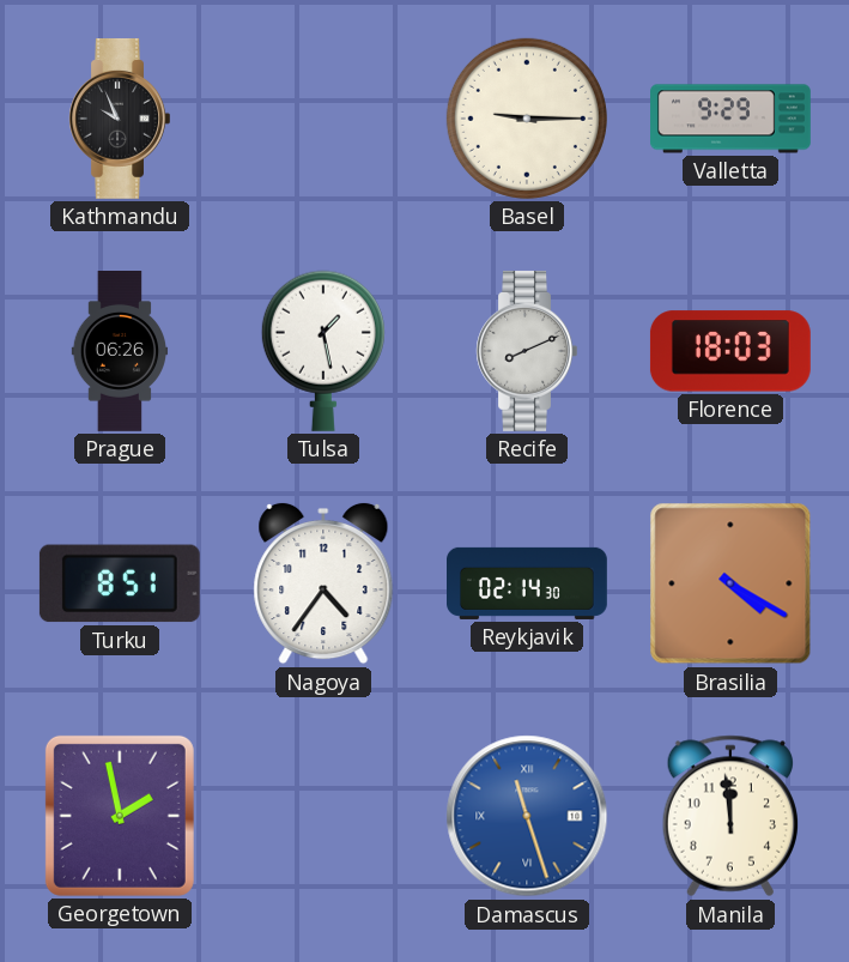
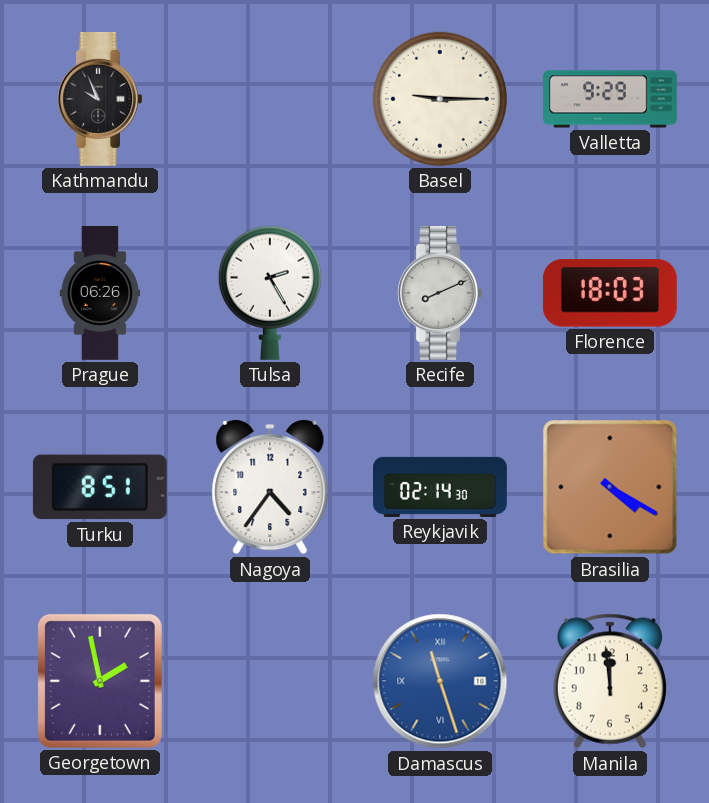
Tulsa: 1:28 -> 2:25
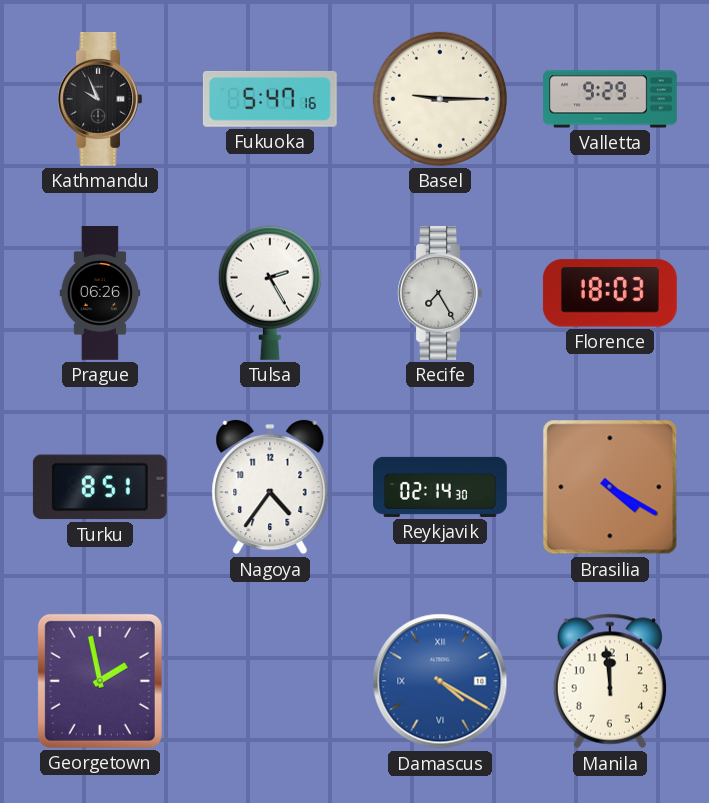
Fukuoka: none -> 5:47
Recife: 8:11 -> 7:25
Damascus: 11:27 -> 4:20
